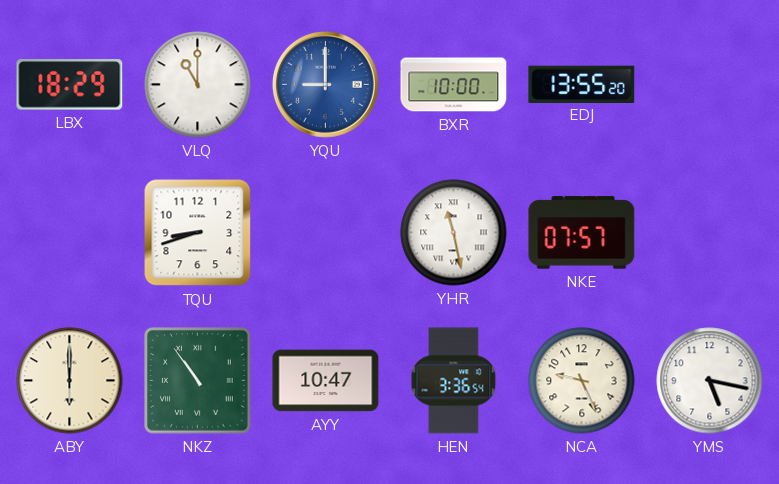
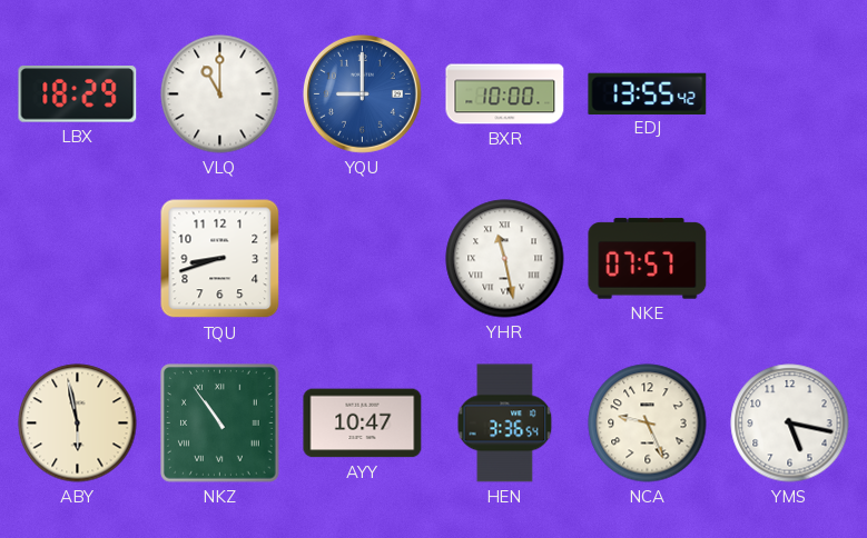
EDJ: 13:55:20 -> 13:55:42
ABY: 6:00 -> 5:58
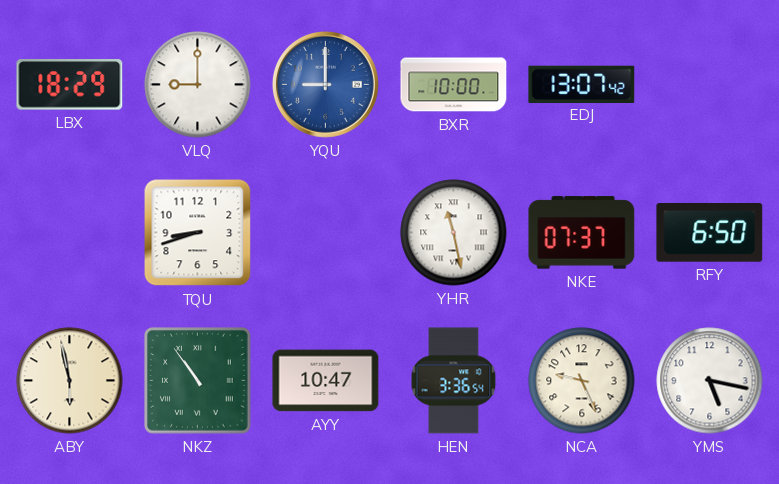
VLQ: 11:00 -> 9:00
EDJ: 13:55 -> 13:07
NKE: 07:57 -> 07:37
RFY: none -> 6:50
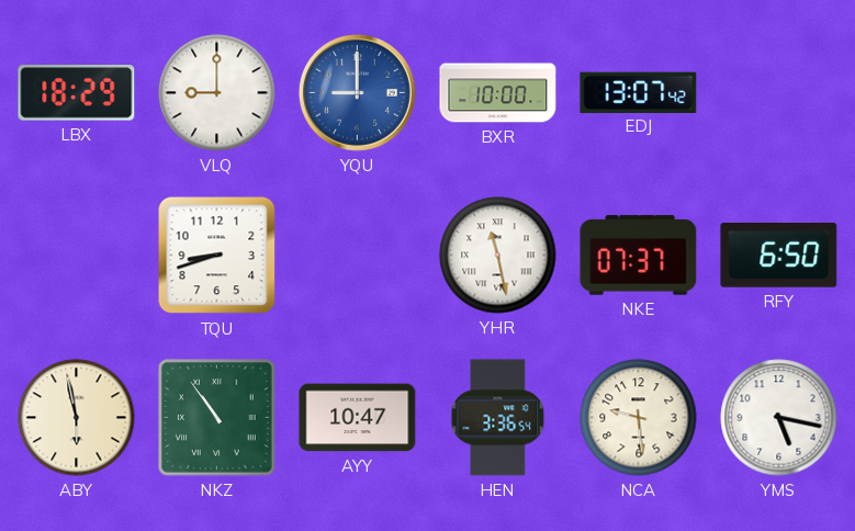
NCA: 9:26 -> 9:29
